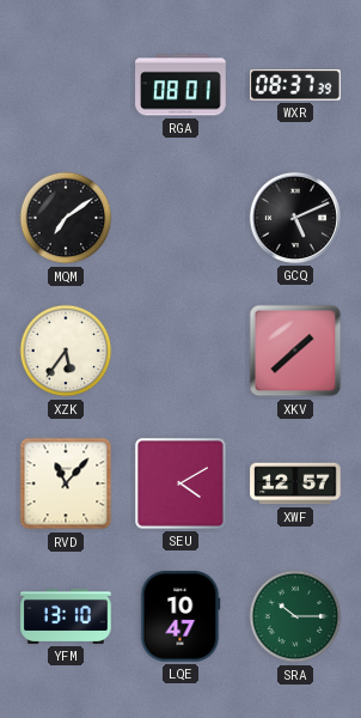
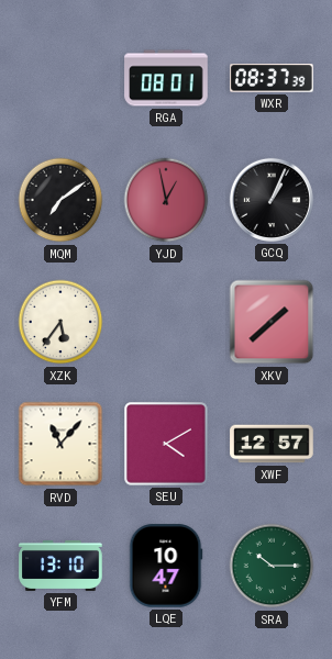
YJD: none -> 12:58
GCQ: 5:11 -> 1:04
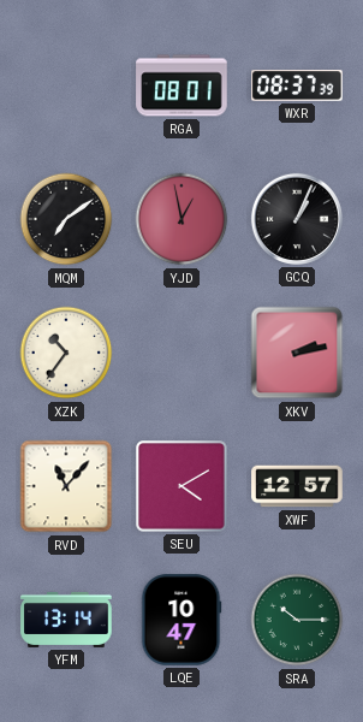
XZK: 5:36 -> 10:36
XKV: 1:38 -> 2:13
YFM: 13:10 -> 13:14
